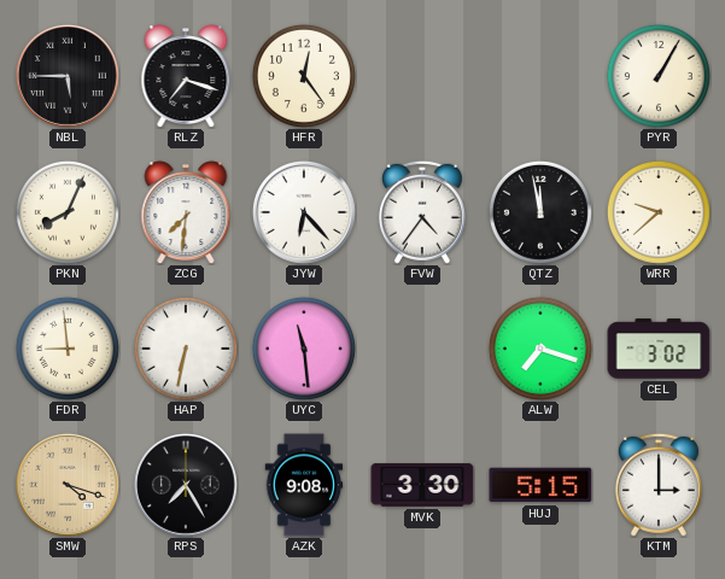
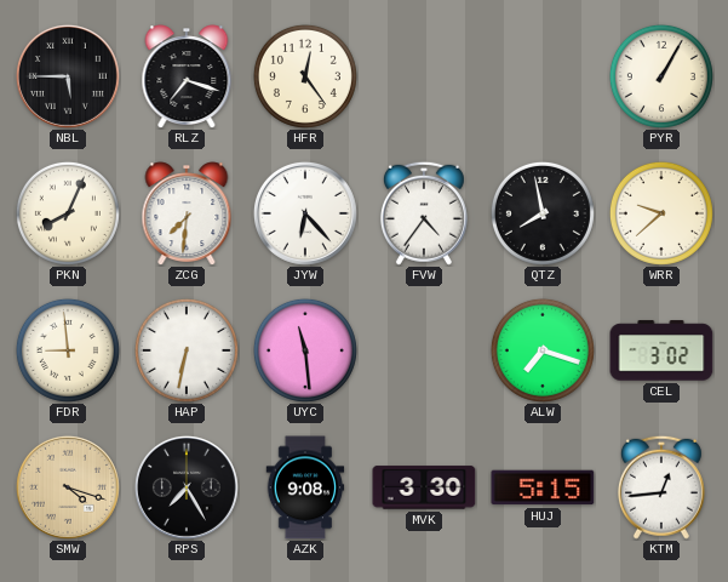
QTZ: 11:58 -> 7:58
KTM: 3:00 -> 12:44
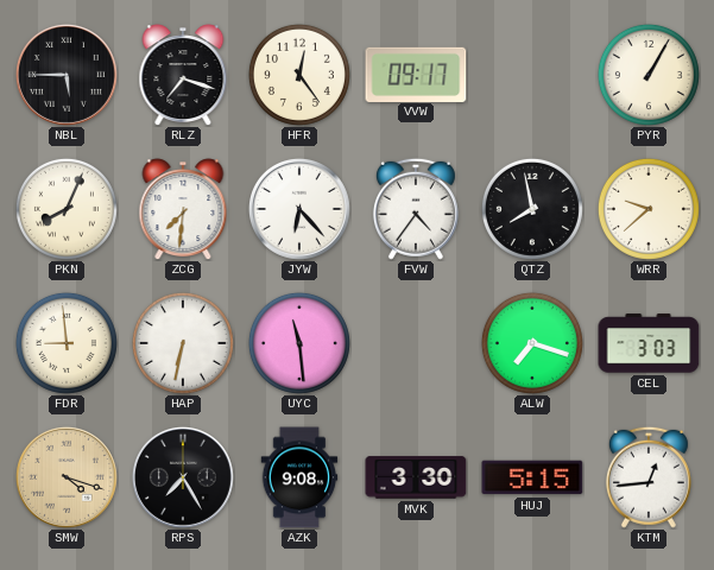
VVW: none -> 09:17
CEL: 3:02 -> 3:03
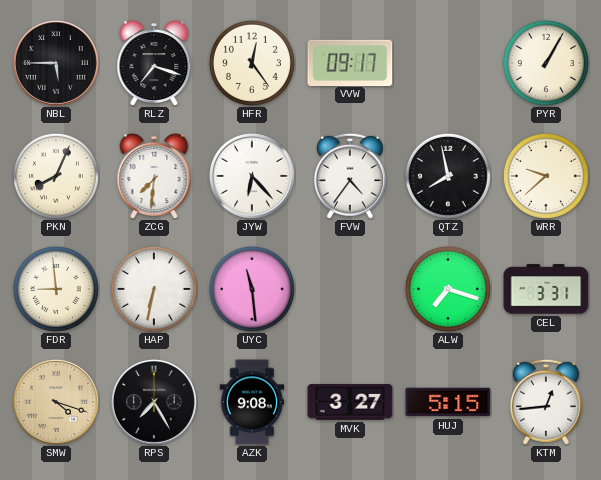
CEL: 3:03 -> 3:31
MVK: 3:30 -> 3:27
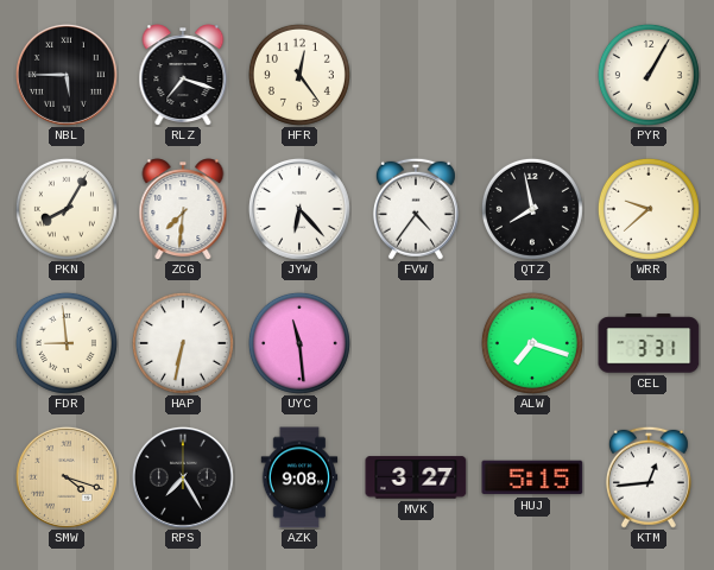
VVW: 09:17 -> none
PKN: 8:04 -> 8:05
